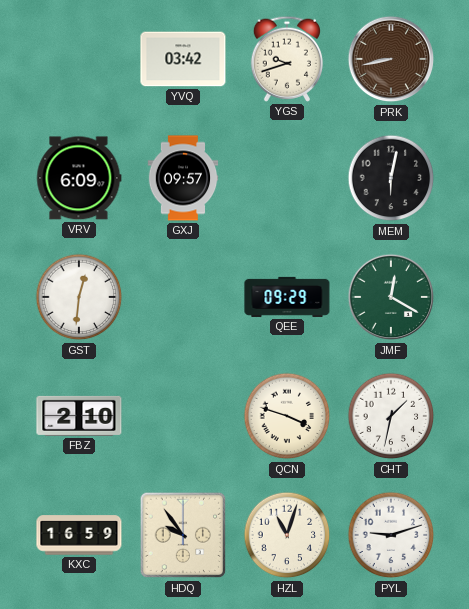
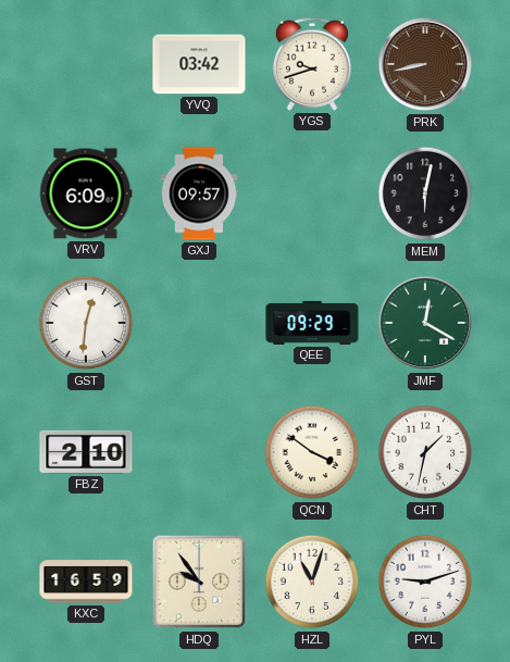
QCN: 3:48 -> 3:51
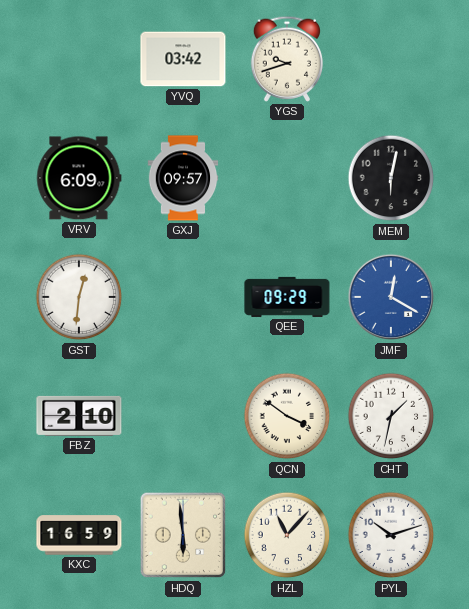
PRK: 8:43 -> none
JMF dial: green -> blue
HDQ: 9:54 -> 5:59
HZL: 11:03 -> 11:07
PYL: 9:12 -> 10:12
